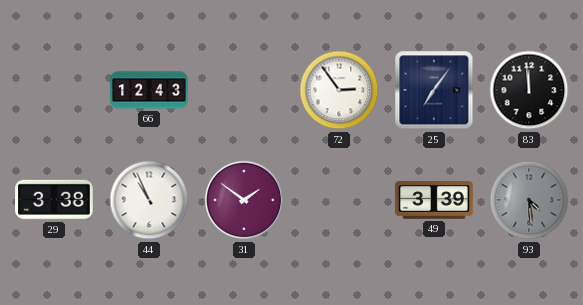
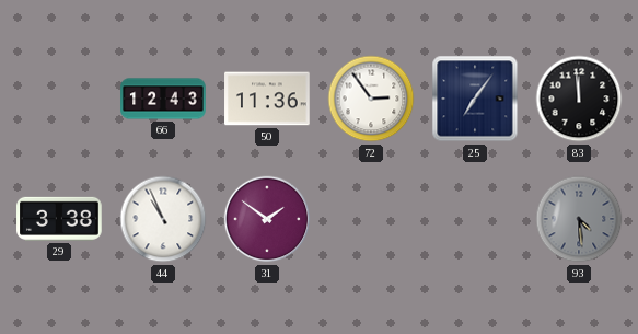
50: none -> 11:36
49: 3:39 -> none
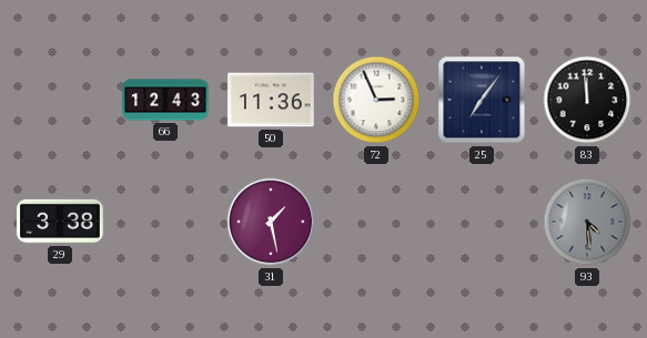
72: 2:54 -> 2:56
44: 10:56 -> none
31: 1:51 -> 1:28
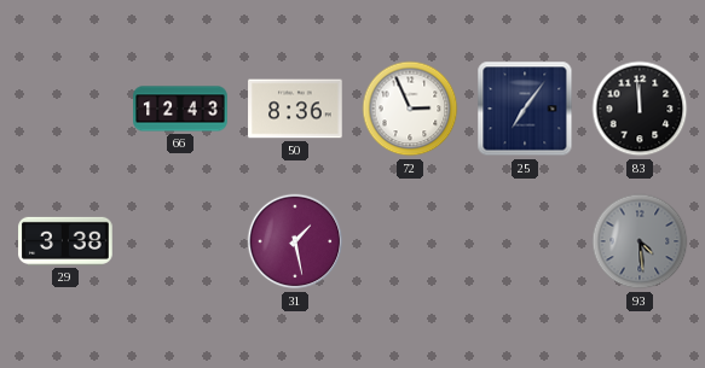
50: 11:36 -> 8:36
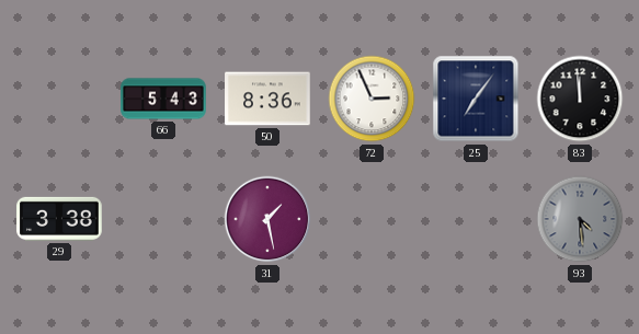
66: 12:43 -> 5:43
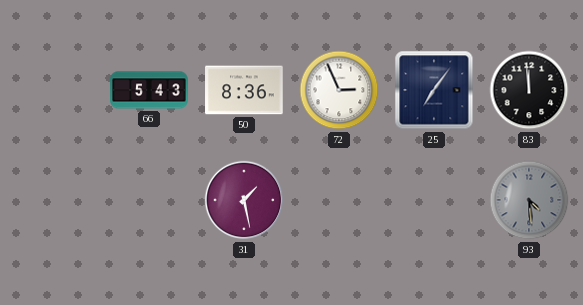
29: 3:38 -> none
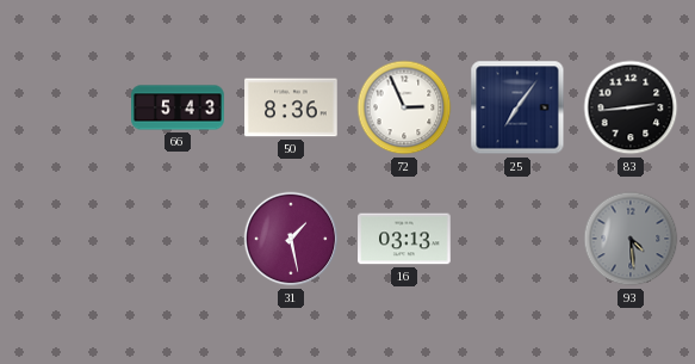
83: 11:59 -> 2:44
16: none -> 03:13
